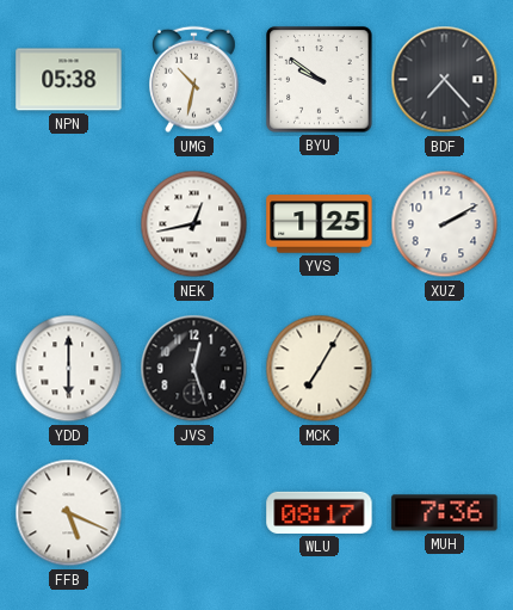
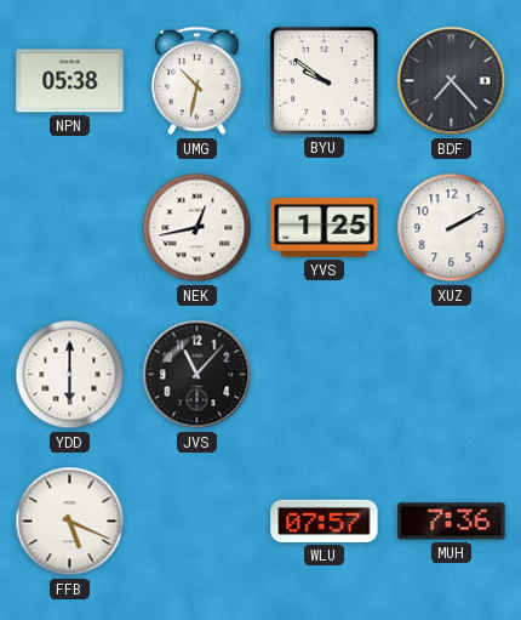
JVS: 12:27 -> 11:07
MCK: 7:05 -> none
WLU: 08:17 -> 07:57
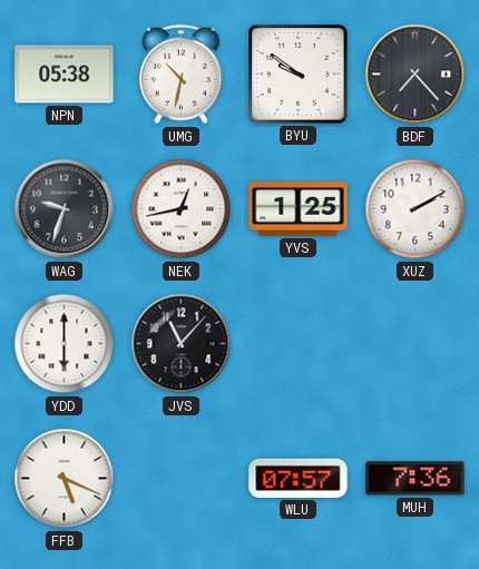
WAG: none -> 9:33
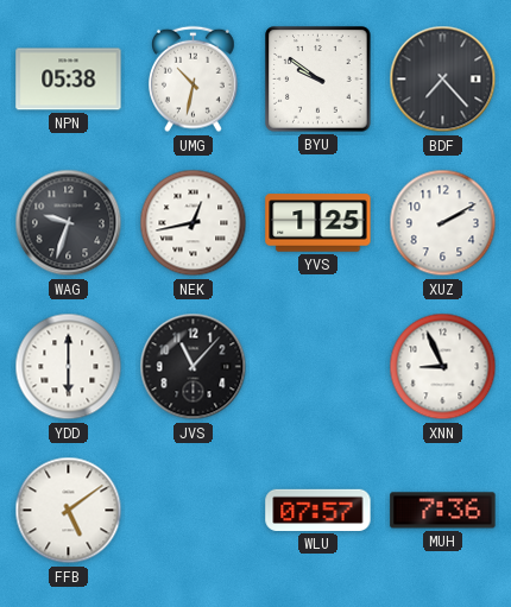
XNN: none -> 8:56
FFB: 5:19 -> 5:09
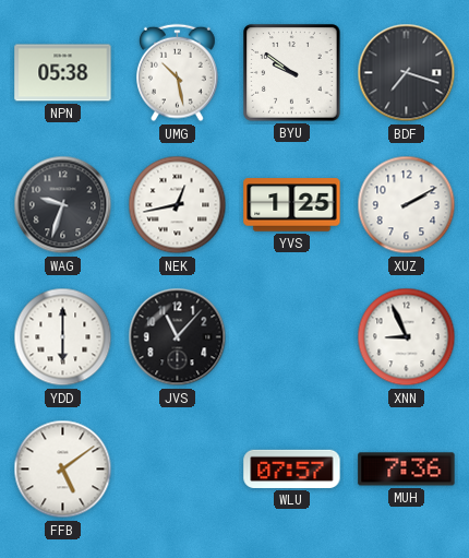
UMG: 10:32 -> 10:28
BDF: 7:23 -> 7:18
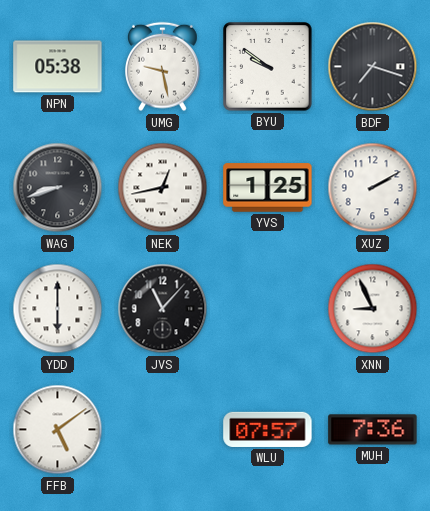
UMG: 10:28 -> 9:28
WAG: 9:33 -> 8:42
